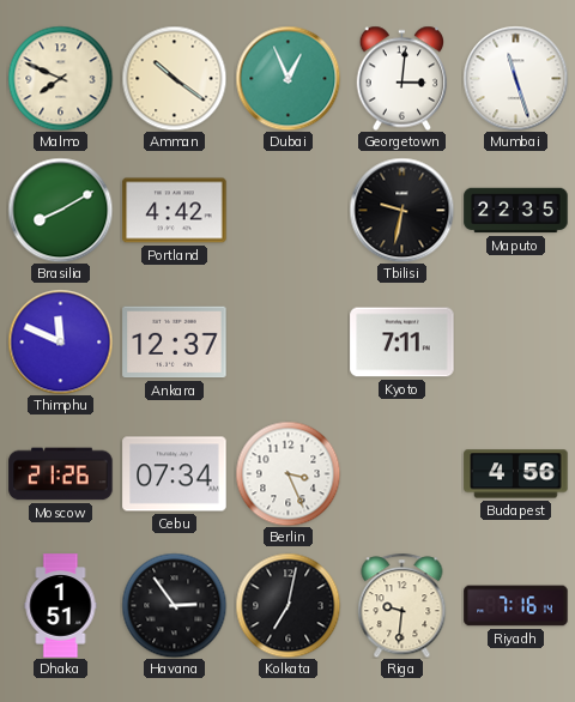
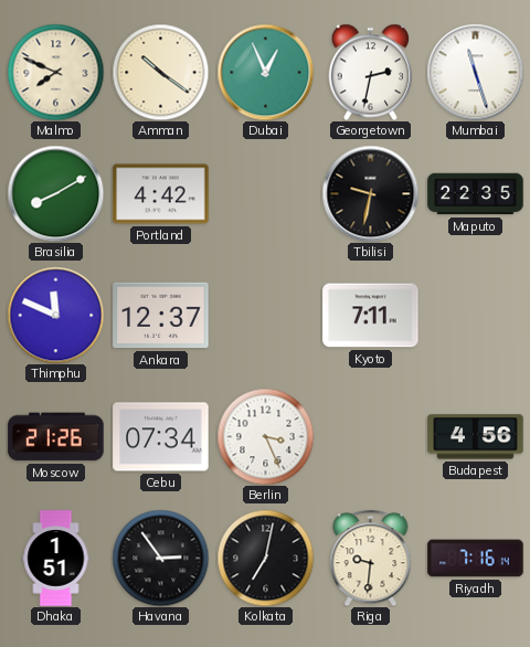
Georgetown: 3:01 -> 2:32
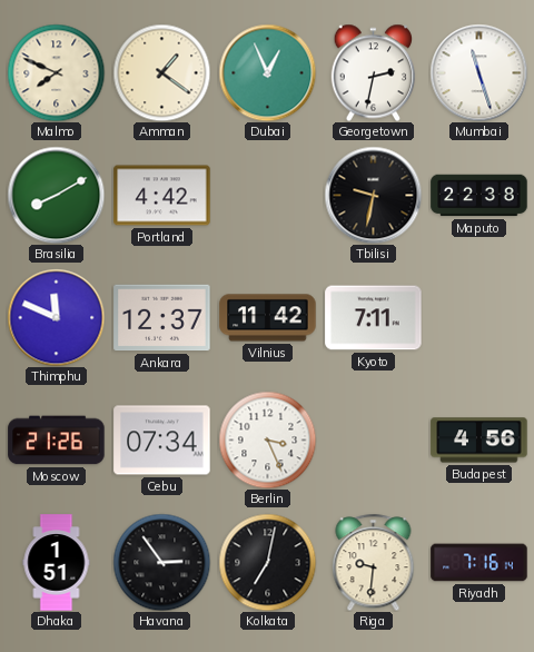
Amman: 10:21 -> 1:21
Maputo: 22:35 -> 22:38
Vilnius: none -> 11:42
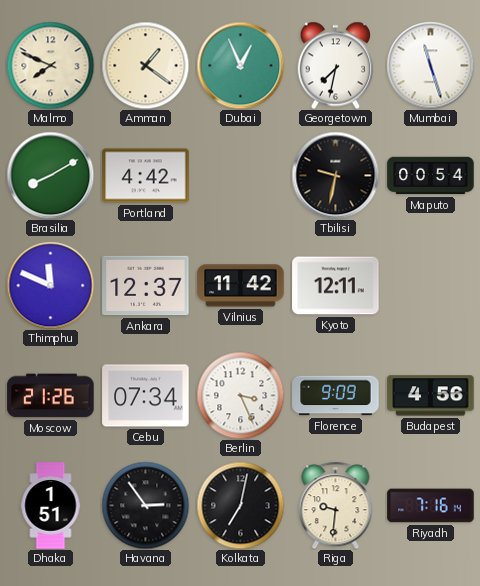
Georgetown: 2:32 -> 7:32
Maputo: 22:38 -> 00:54
Kyoto: 7:11 -> 12:11
Florence: none -> 9:09
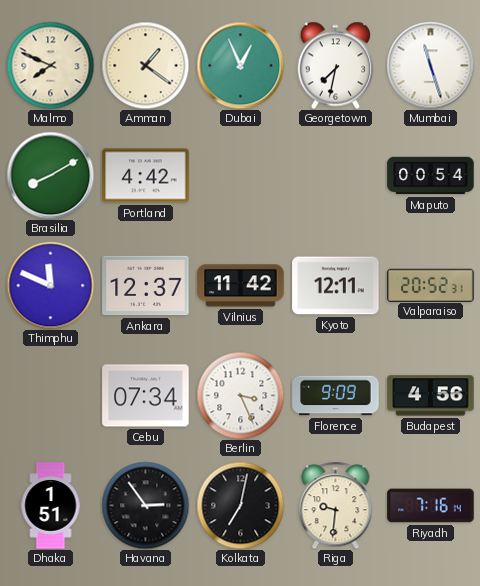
Tbilisi: 9:32 -> none
Valparaiso: none -> 20:52
Moscow: 21:26 -> none
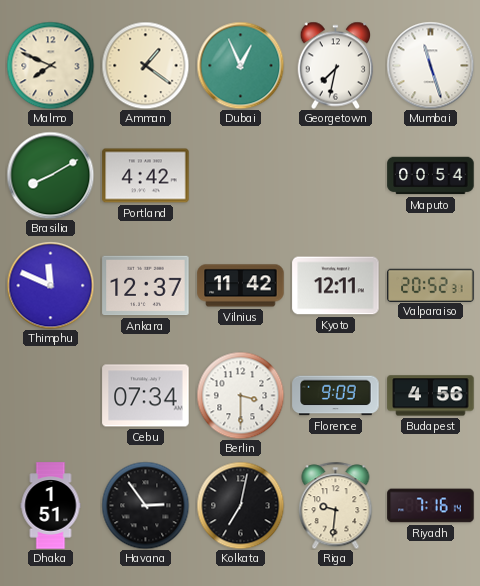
Berlin: 3:26 -> 3:30
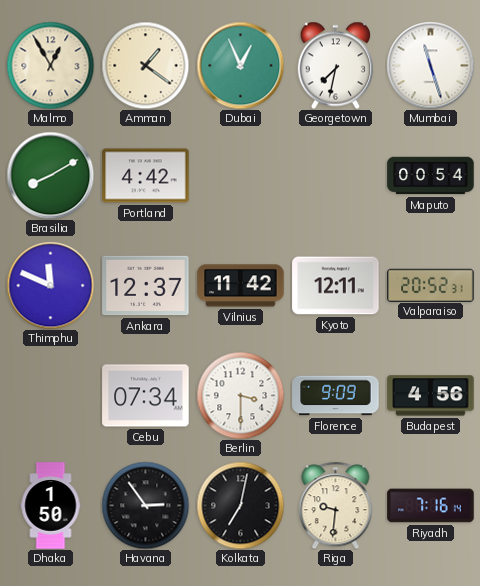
Malmo: 7:49 -> 12:55
Dhaka: 1:51 -> 1:50
